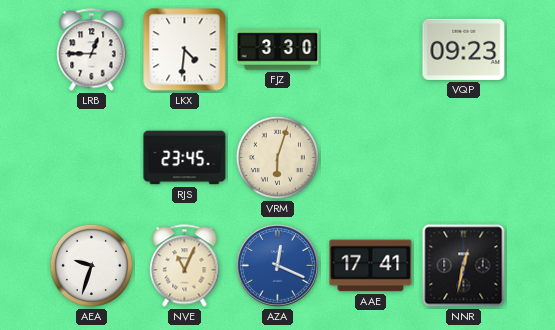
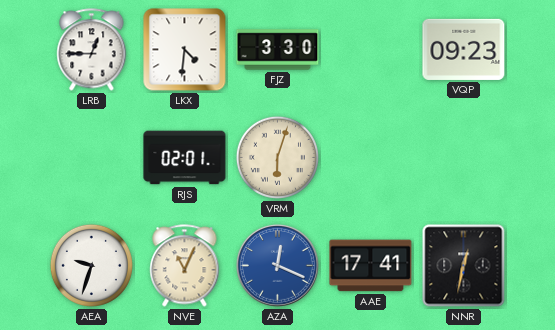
RJS: 23:45 -> 02:01
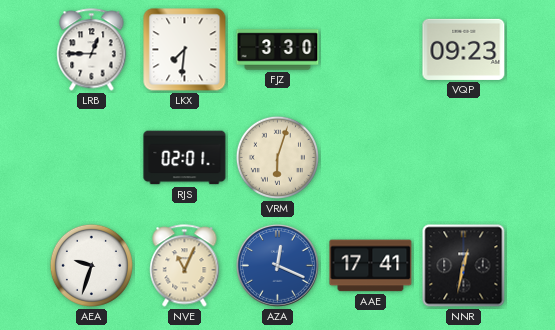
LKX: 4:31 -> 7:31
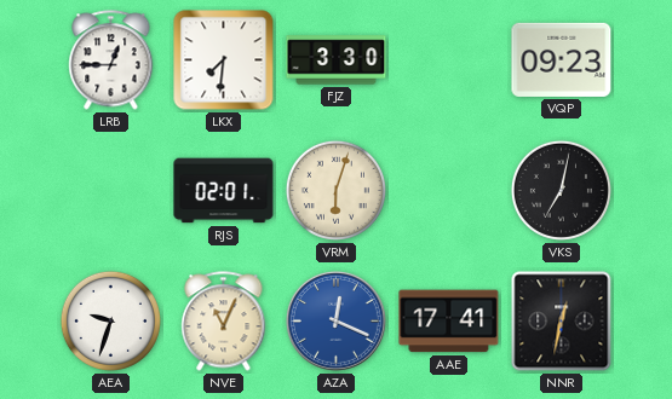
VKS: none -> 7:02
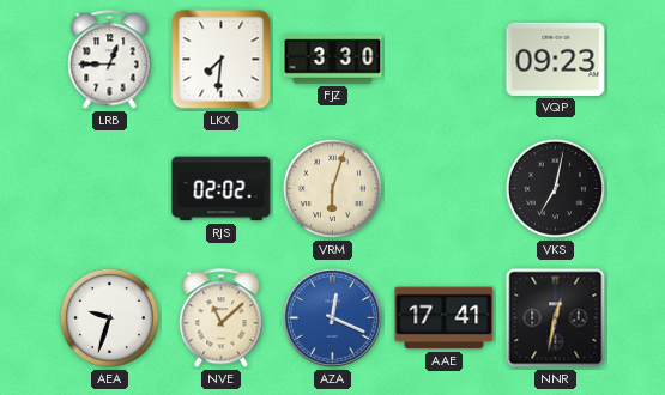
RJS: 02:01 -> 02:02
NVE: 11:04 -> 11:08
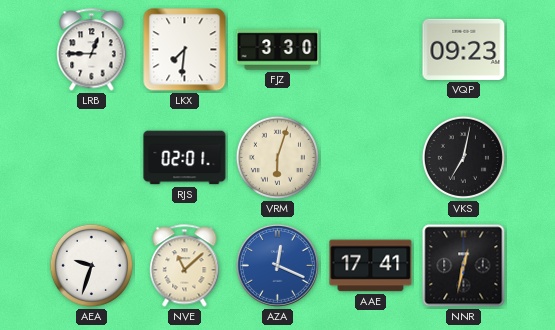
RJS: 02:02 -> 02:01
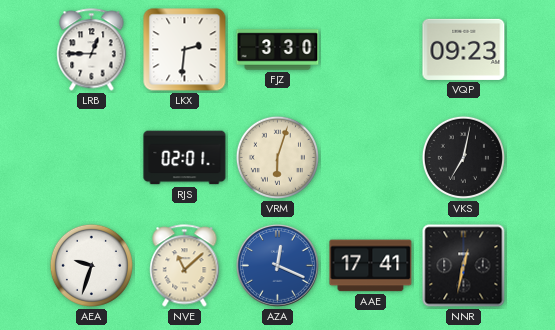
LKX: 7:31 -> 2:31
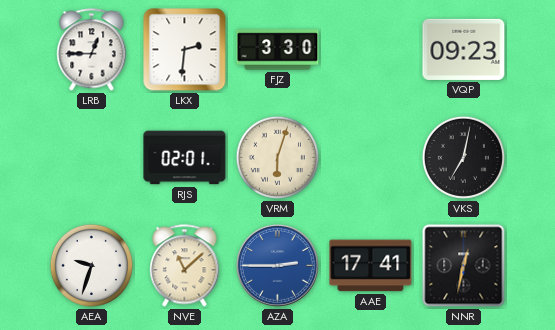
AZA: 12:19 -> 2:45
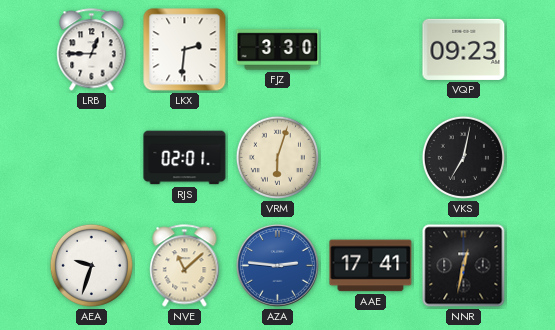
AZA: 2:45 -> 2:46
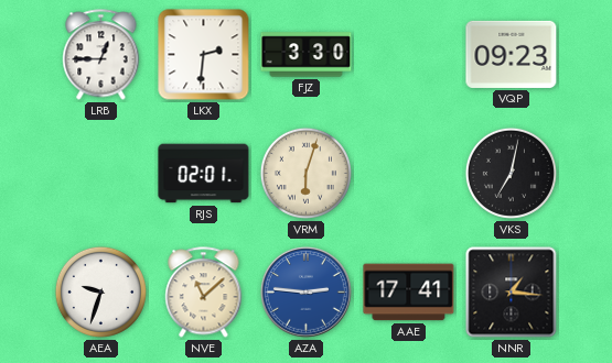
NNR: 12:32 -> 1:16
